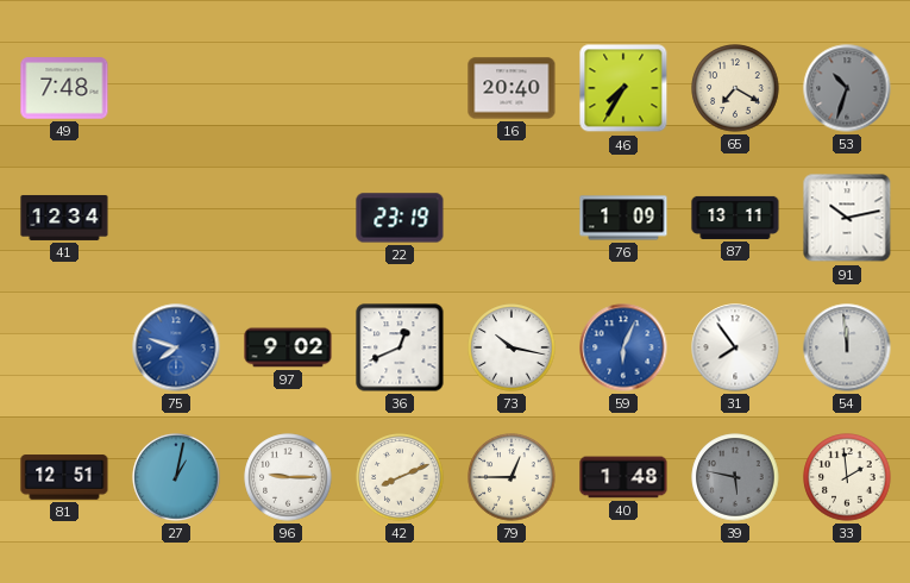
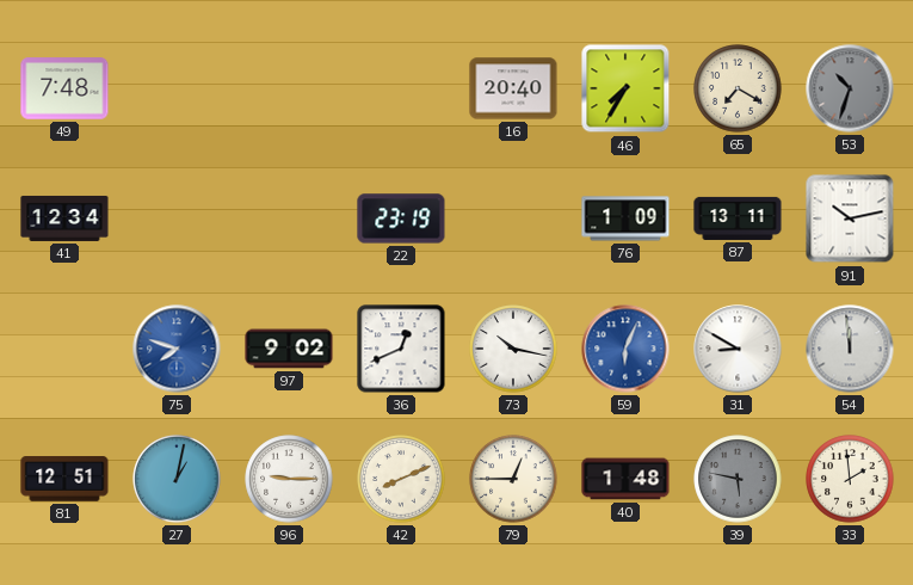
31: 7:54 -> 8:50
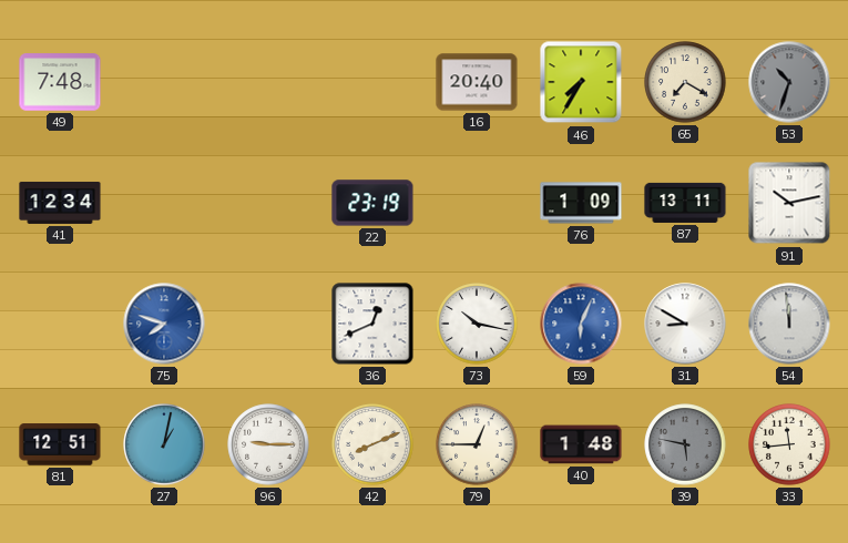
97: 9:02 -> none
33: 1:59 -> 11:44
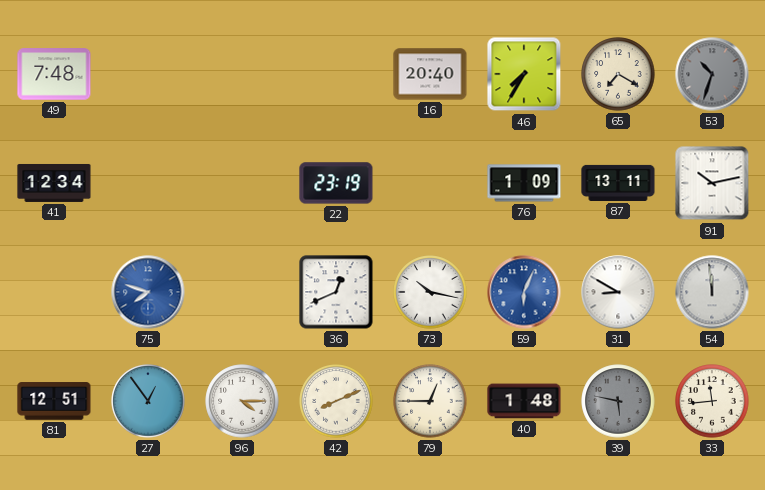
27: 1:02 -> 12:54
96: 9:15 -> 4:15
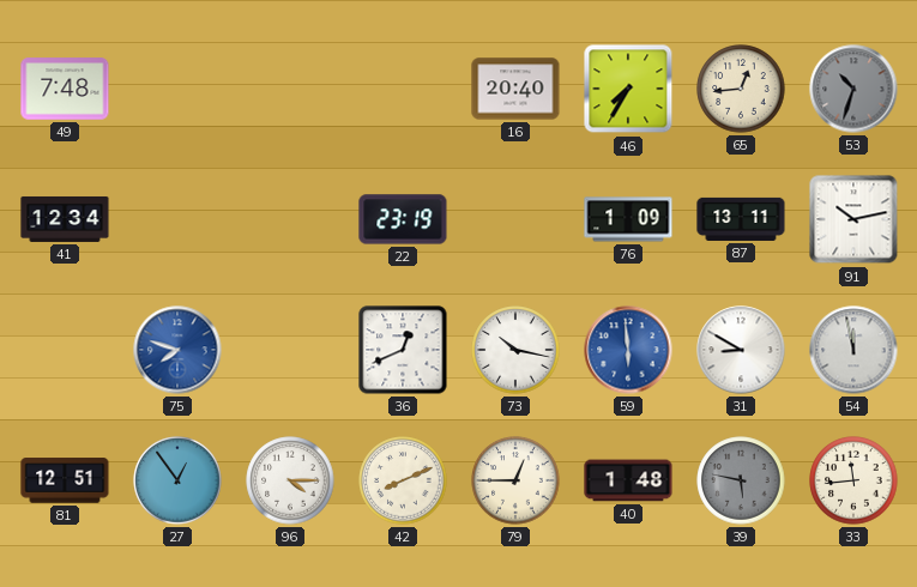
65: 7:20 -> 12:44
59: 6:04 -> 5:59
54: 11:59 -> 11:58
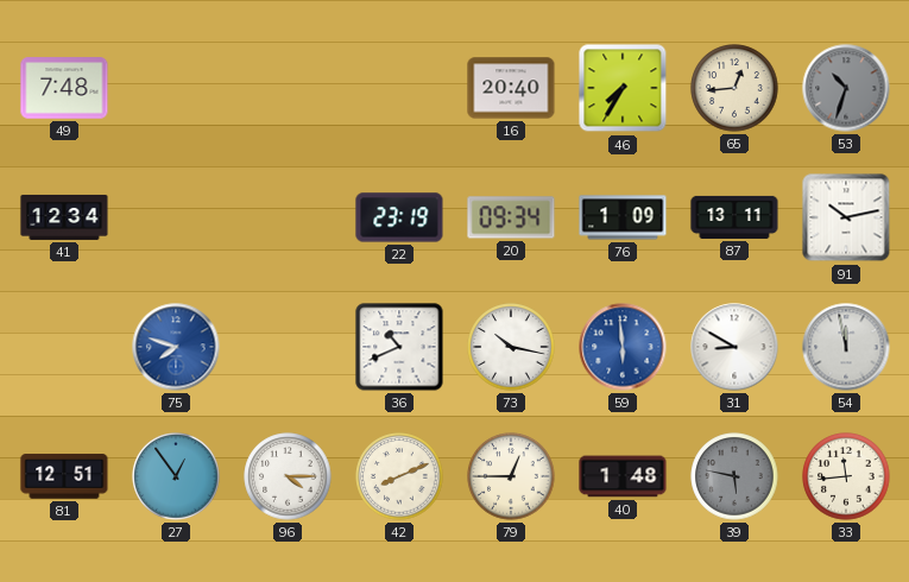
20: none -> 09:34
36: 12:41 -> 10:41
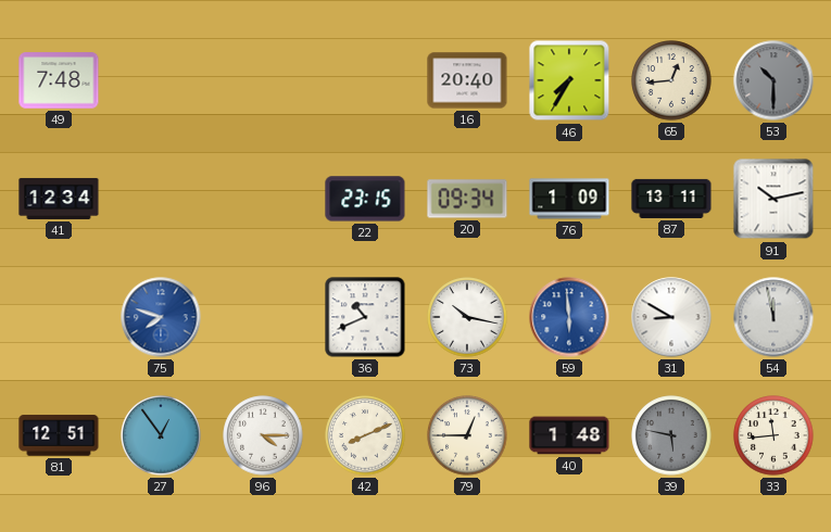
53: 10:33 -> 10:30
22: 23:19 -> 23:15
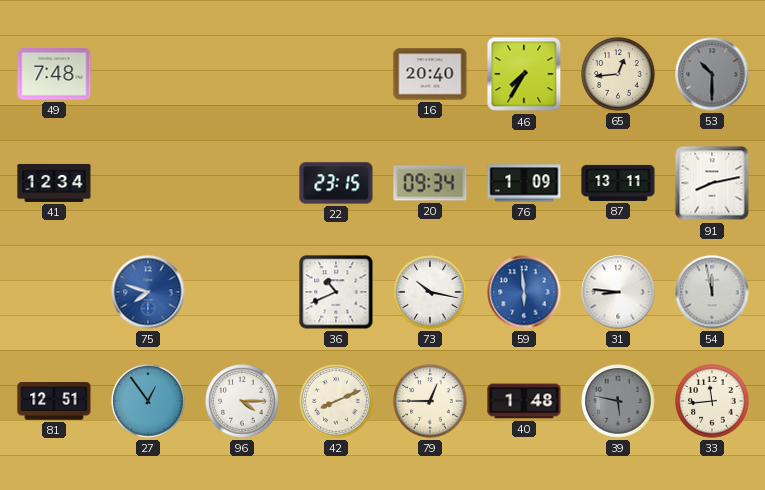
91: 10:13 -> 8:13
31: 8:50 -> 8:46
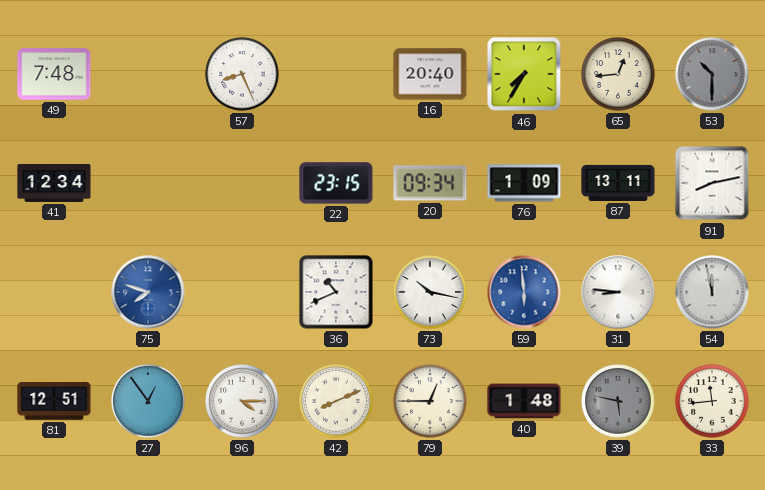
57: none -> 8:26
